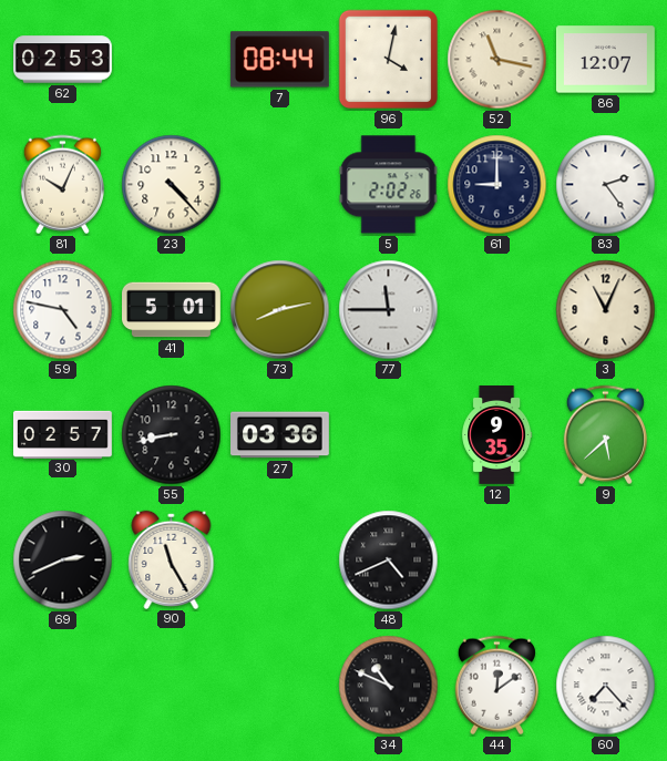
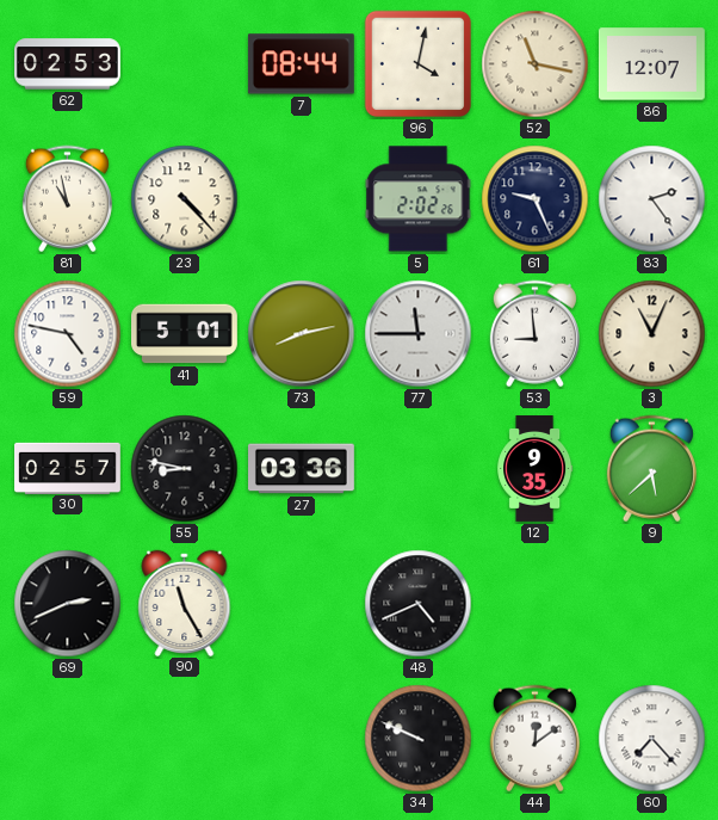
81: 10:04 -> 10:58
61: 9:00 -> 9:26
53: none -> 8:59
55: 8:43 -> 8:47
34: 10:49 -> 9:49
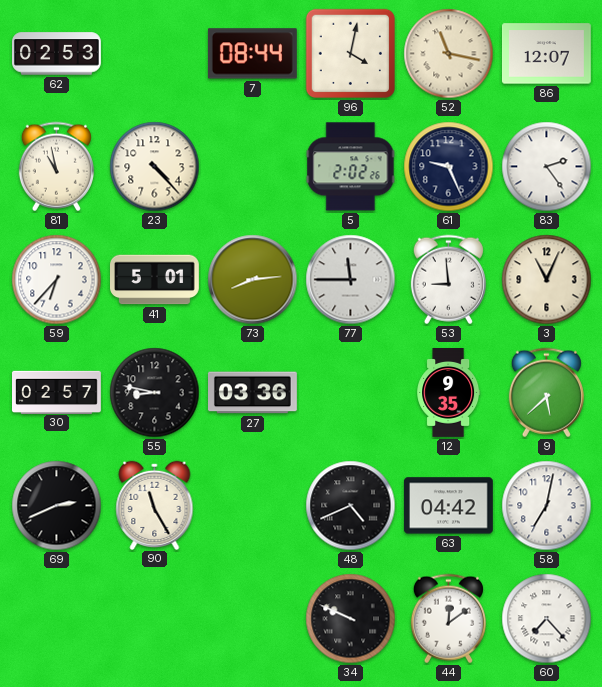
59: 4:47 -> 6:37
73: 8:13 -> 8:14
63: none -> 04:42
58: none -> 7:02
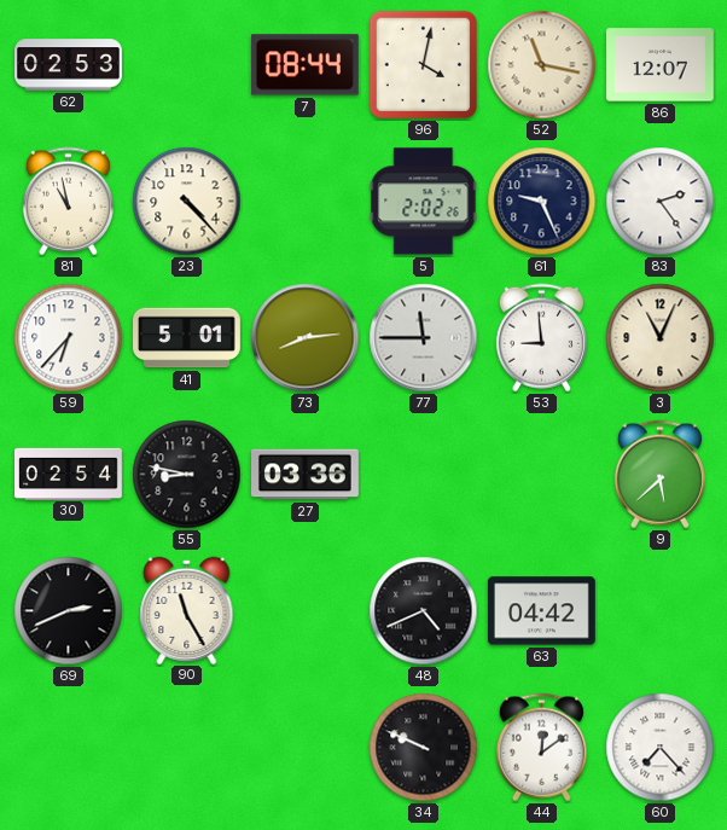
30: 02:57 -> 02:54
12: 9:35 -> none
58: 7:02 -> none
